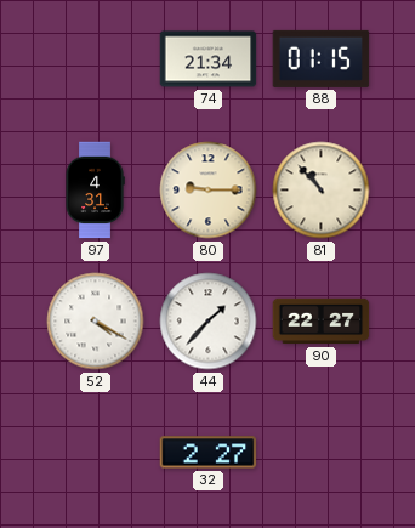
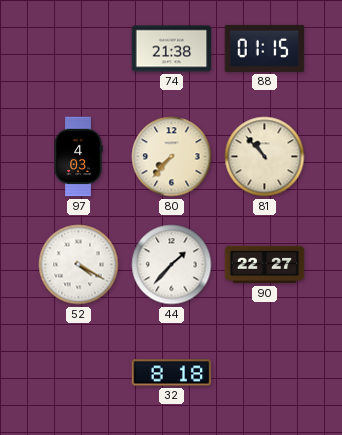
74: 21:34 -> 21:38
97: 4:31 -> 4:03
80: 9:15 -> 7:37
32: 2:27 -> 8:18
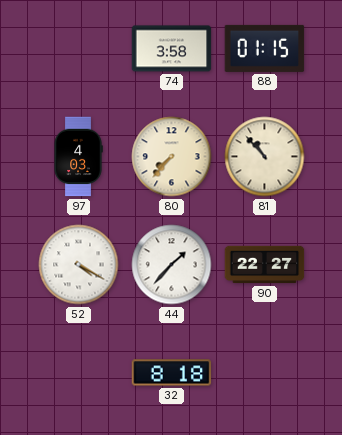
74: 21:38 -> 3:58
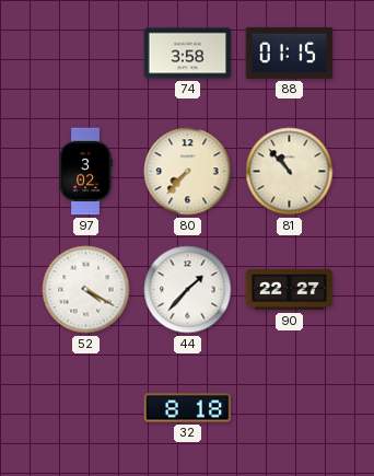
97: 4:03 -> 3:02
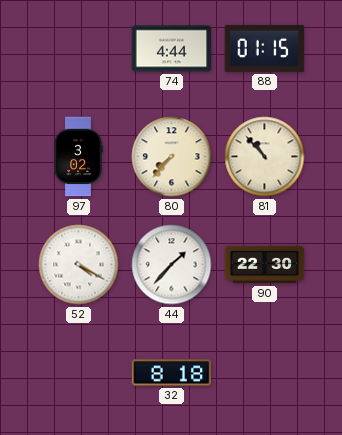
74: 3:58 -> 4:44
90: 22:27 -> 22:30
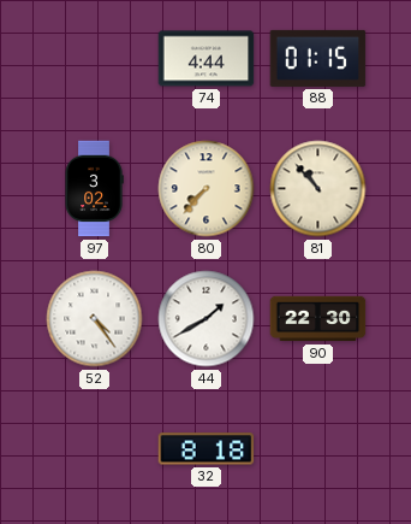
52: 4:20 -> 4:24
44: 1:37 -> 1:40
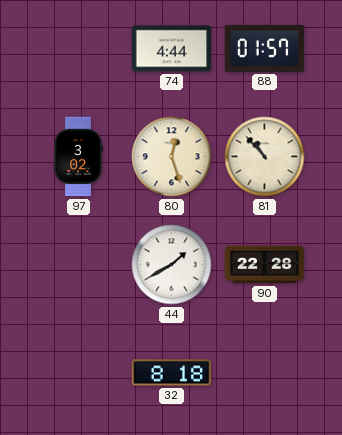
88: 01:15 -> 01:57
80: 7:37 -> 12:27
52: 4:24 -> none
90: 22:30 -> 22:28
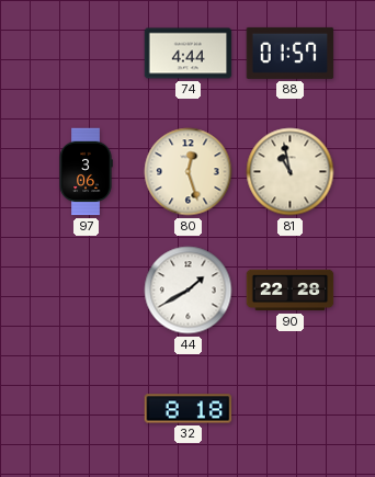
97: 3:02 -> 3:06
81: 10:53 -> 10:58
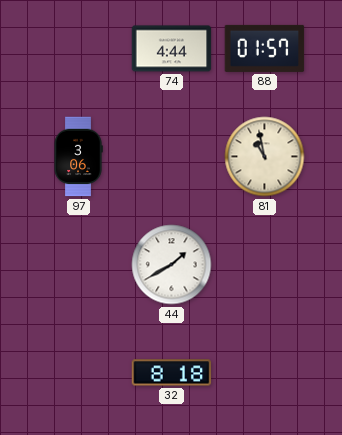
80: 12:27 -> none
90: 22:28 -> none
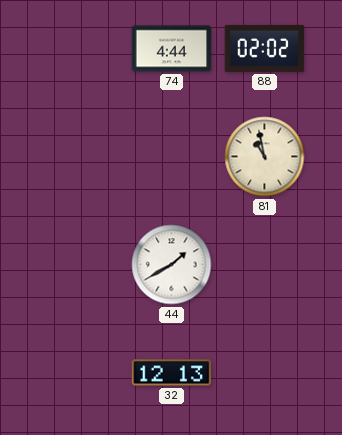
88: 01:57 -> 02:02
97: 3:06 -> none
32: 8:18 -> 12:13
